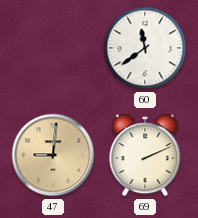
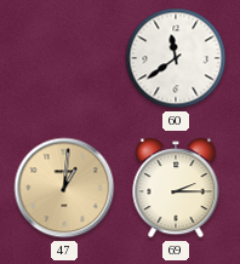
47: 9:01 -> 1:01
69: 2:11 -> 2:15
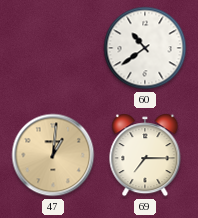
60: 11:39 -> 10:39
69: 2:15 -> 7:15
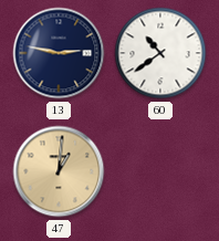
13: none -> 2:47
69: 7:15 -> none
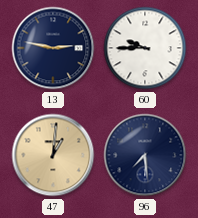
60: 10:39 -> 9:45
96: none -> 7:29
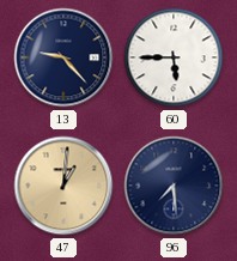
13: 2:47 -> 9:23
60: 9:45 -> 5:45
